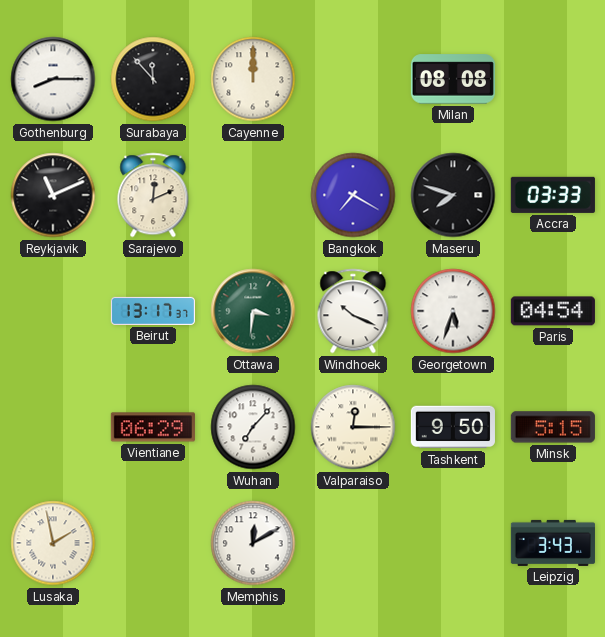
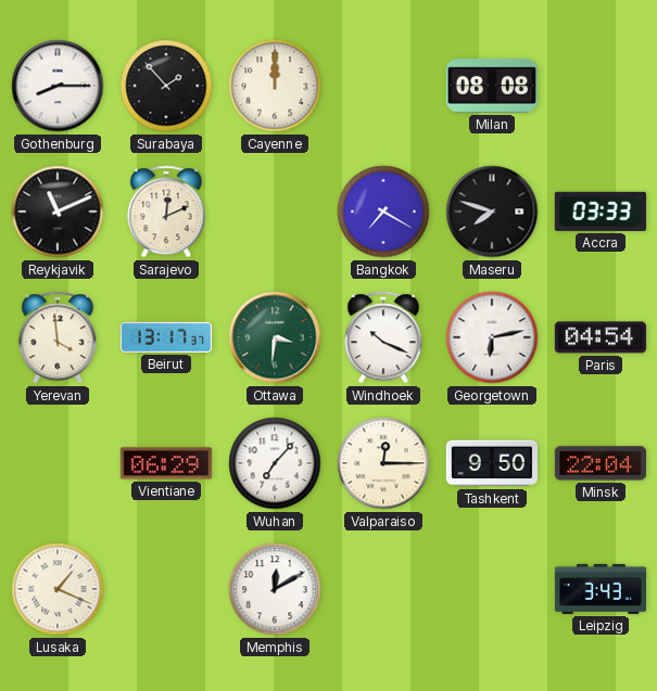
Surabaya: 11:53 -> 1:53
Yerevan: none -> 3:59
Georgetown: 5:33 -> 6:13
Minsk: 5:15 -> 22:04
Lusaka: 1:58 -> 1:19
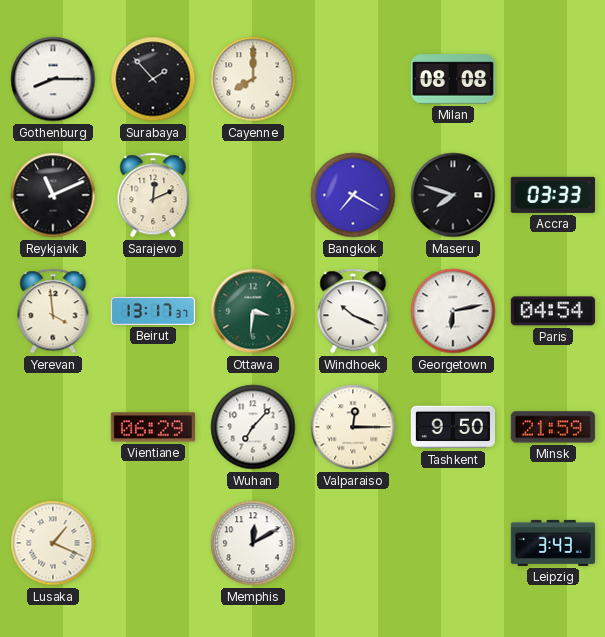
Cayenne: 12:00 -> 8:00
Minsk: 22:04 -> 21:59
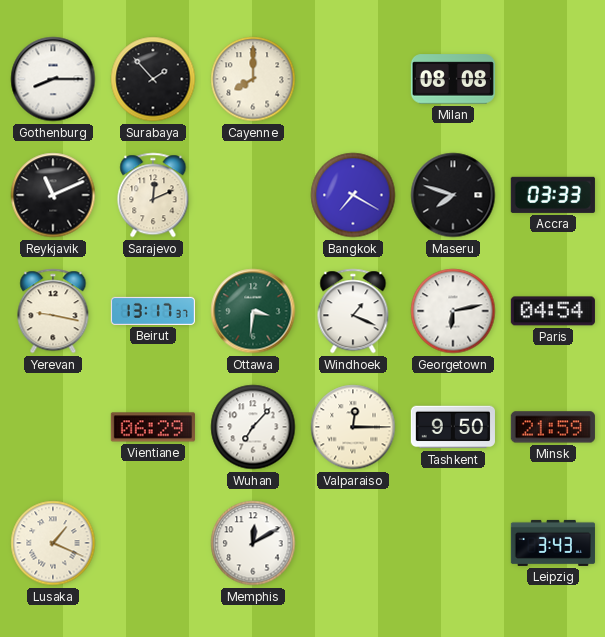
Yerevan: 3:59 -> 9:17
Windhoek: 10:19 -> 1:19
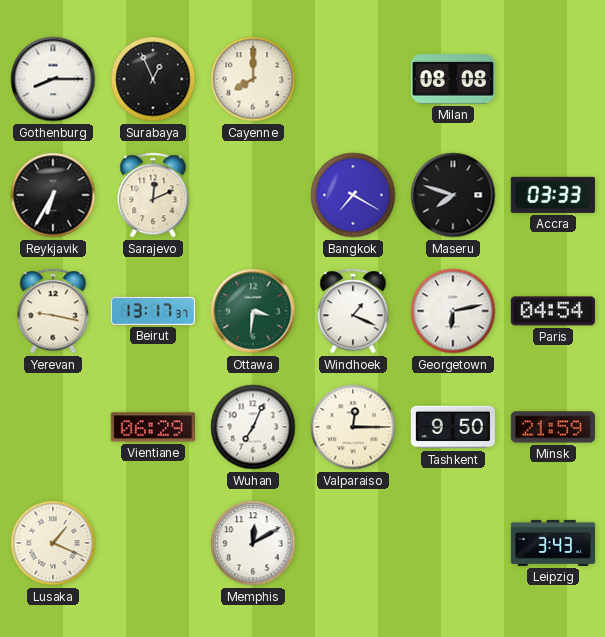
Surabaya: 1:53 -> 12:56
Reykjavik: 11:11 -> 6:35
Wuhan: 7:07 -> 7:04
